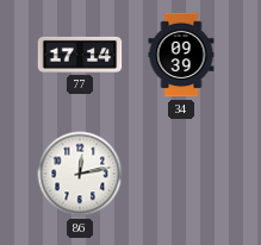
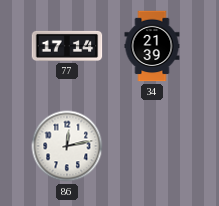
34: 09:39 -> 21:39
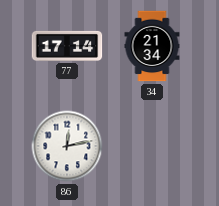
34: 21:39 -> 21:34
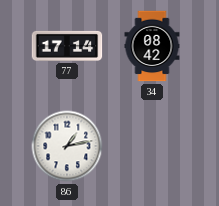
34: 21:34 -> 08:42
86: 12:13 -> 1:13
